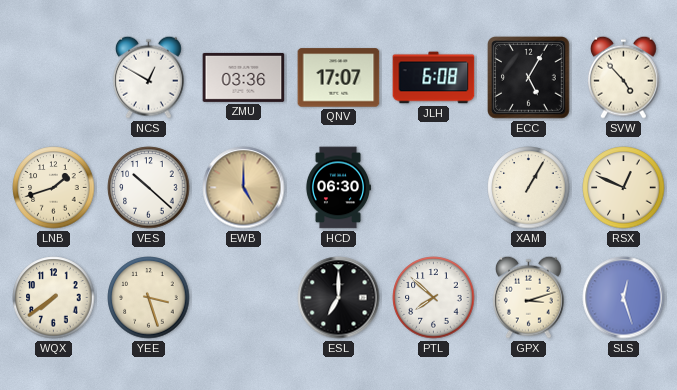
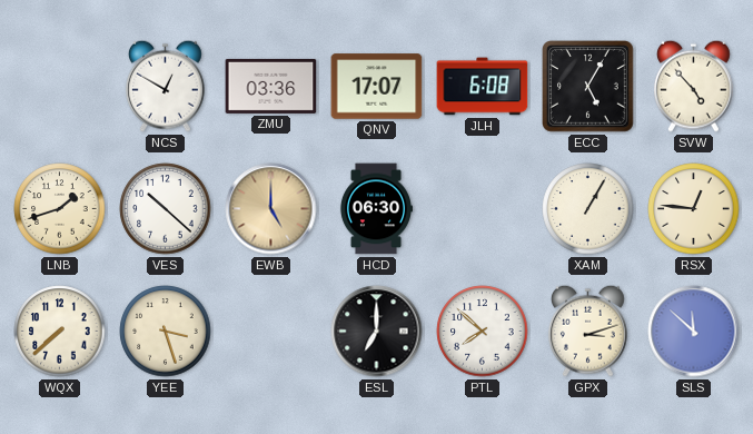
RSX: 12:49 -> 12:46
WQX: 7:39 -> 7:38
SLS: 12:27 -> 11:52
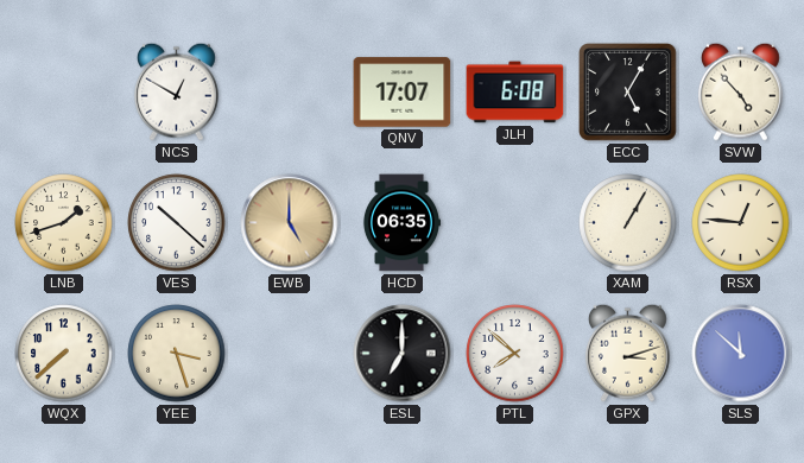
ZMU: 03:36 -> none
HCD: 06:30 -> 06:35
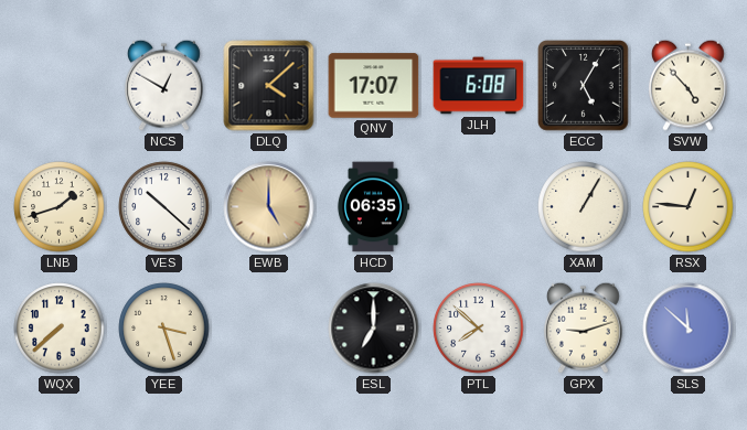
DLQ: none -> 4:08
GPX: 3:12 -> 9:12
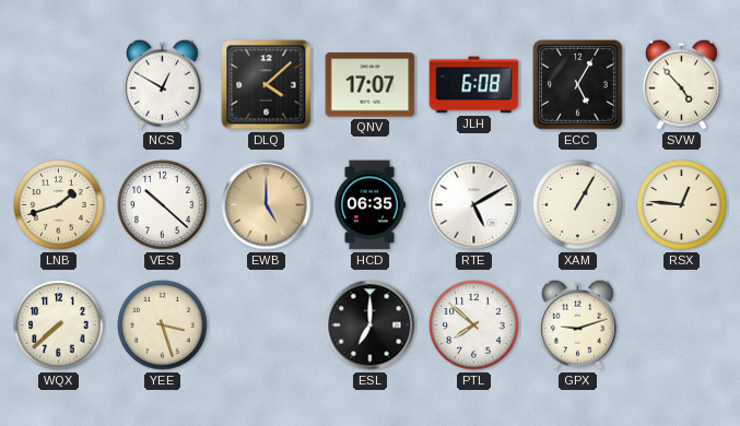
RTE: none -> 5:10
SLS: 11:52 -> none
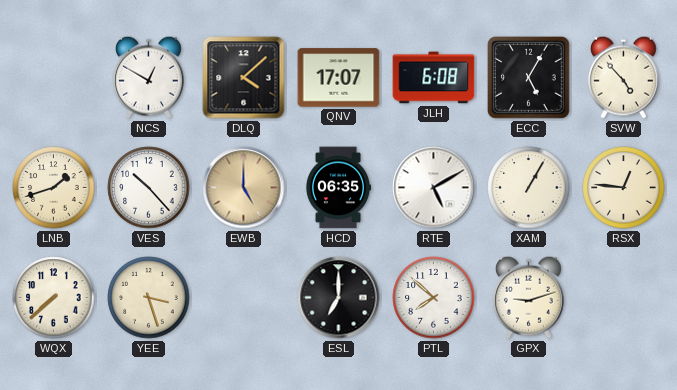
VES: 10:22 -> 10:23
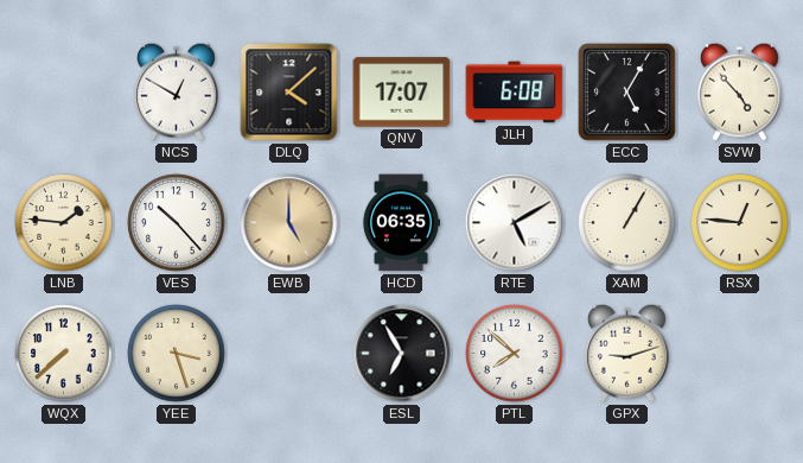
LNB: 1:42 -> 1:46
ESL: 7:00 -> 6:55
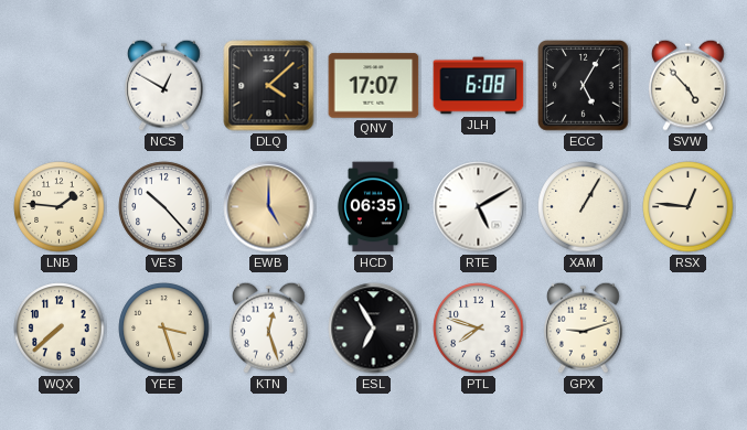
KTN: none -> 12:27
PTL: 7:52 -> 7:48
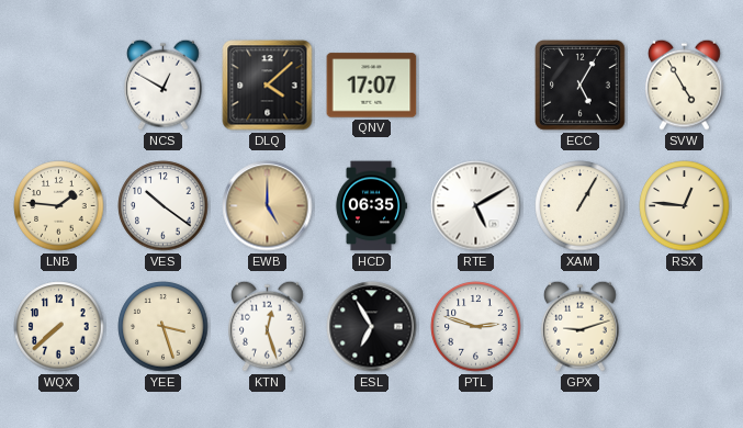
JLH: 6:08 -> none
SVW: 4:53 -> 4:55
VES: 10:23 -> 10:21
PTL: 7:48 -> 2:48
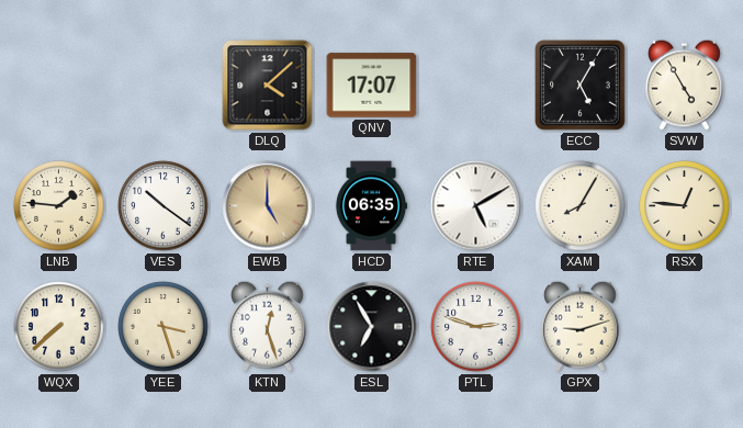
NCS: 12:50 -> none
XAM: 1:05 -> 8:05
